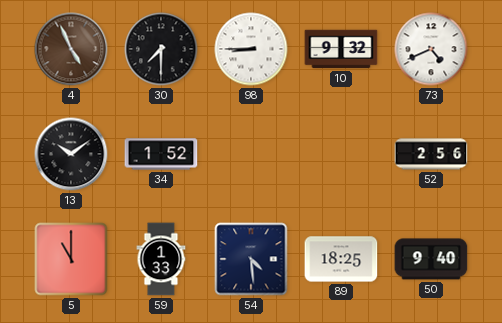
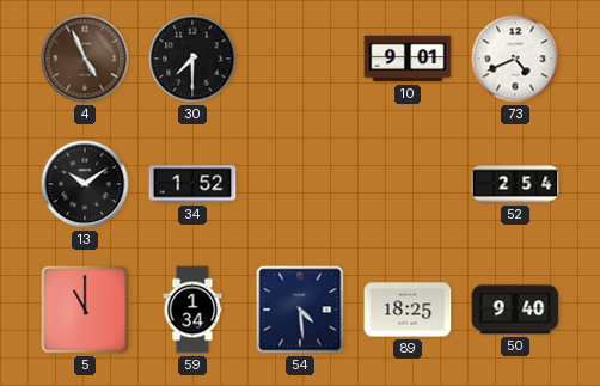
98: 8:45 -> none
10: 9:32 -> 9:01
52: 2:56 -> 2:54
59: 1:33 -> 1:34
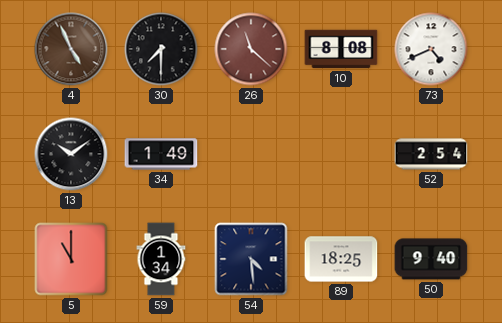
26: none -> 11:22
10: 9:01 -> 8:08
34: 1:52 -> 1:49
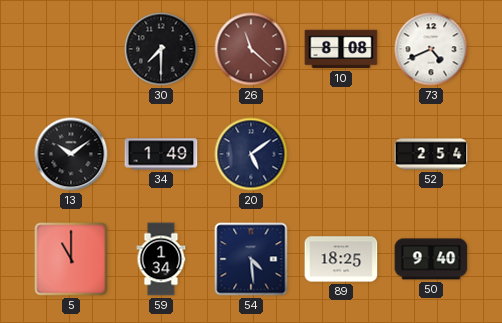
4: 4:56 -> none
20: none -> 5:09
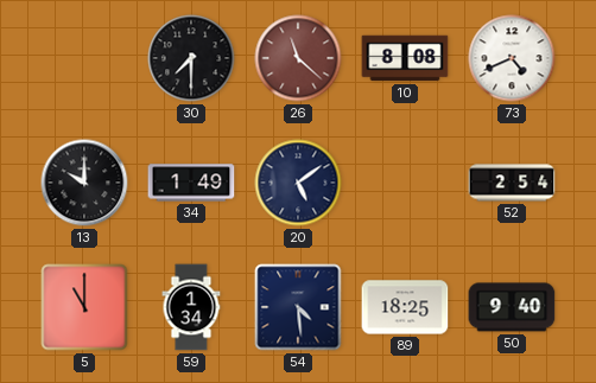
13: 10:09 -> 10:00
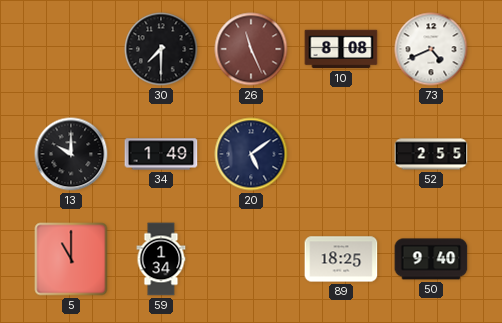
26: 11:22 -> 11:26
52: 2:54 -> 2:55
54: 4:29 -> none
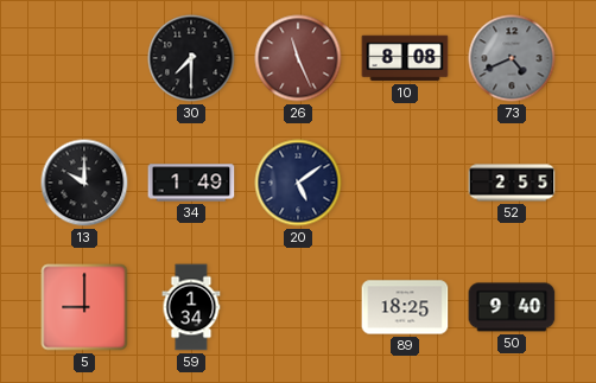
73 dial: white -> grey
5: 11:00 -> 9:00
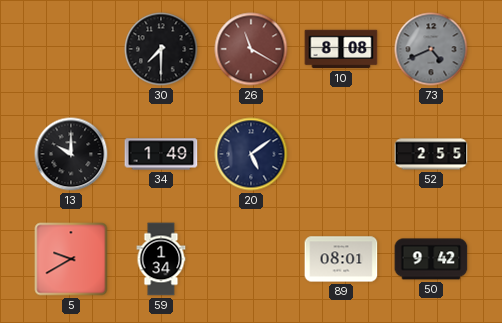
26: 11:26 -> 11:20
5: 9:00 -> 9:40
89: 18:25 -> 08:01
50: 9:40 -> 9:42
